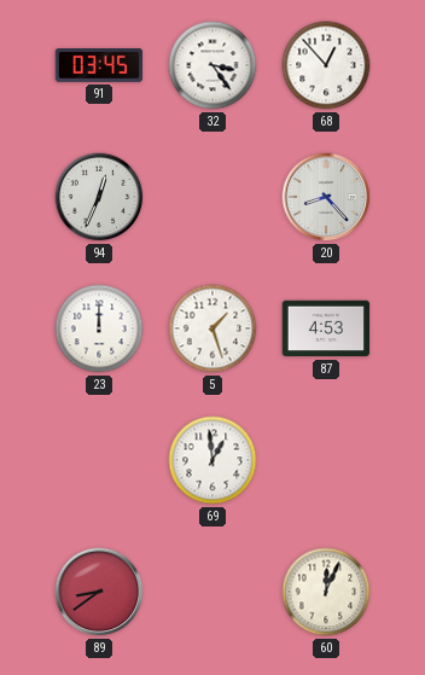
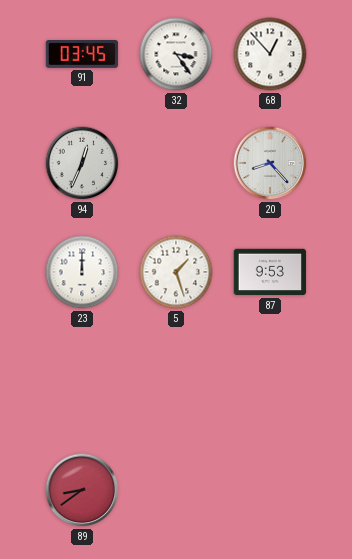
87: 4:53 -> 9:53
69: 12:59 -> none
60: 12:04 -> none
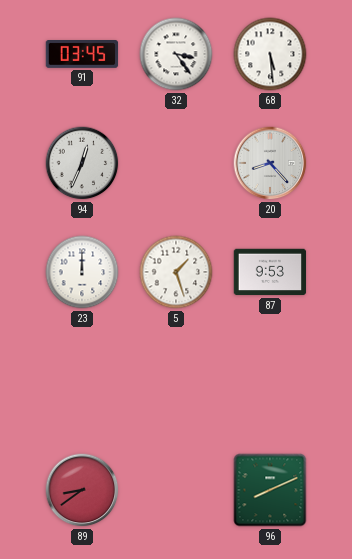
68: 12:53 -> 5:29
96: none -> 8:11
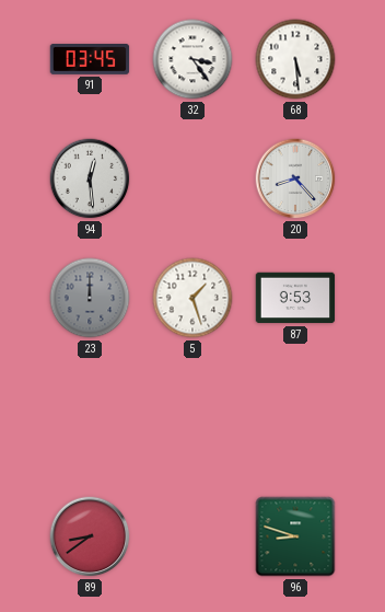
94: 12:34 -> 12:29
23 dial: white -> grey
96: 8:11 -> 8:48
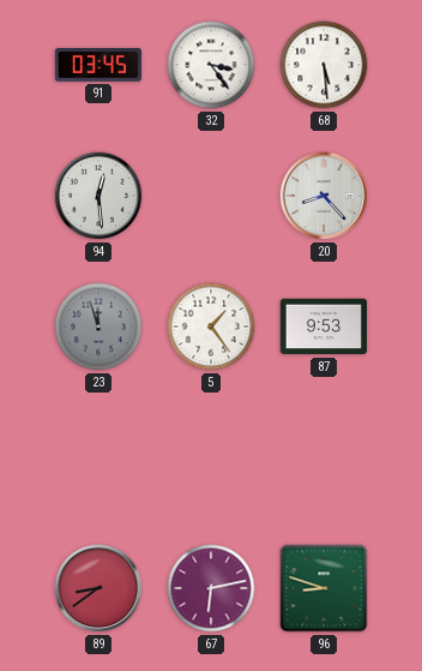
23: 12:00 -> 11:57
5: 1:27 -> 1:24
67: none -> 6:13
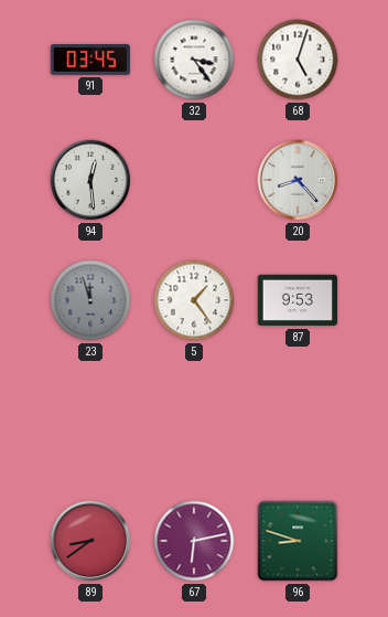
68: 5:29 -> 5:03
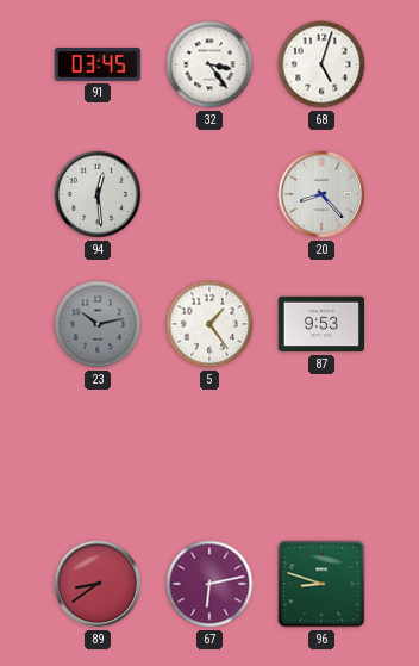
23: 11:57 -> 10:13
